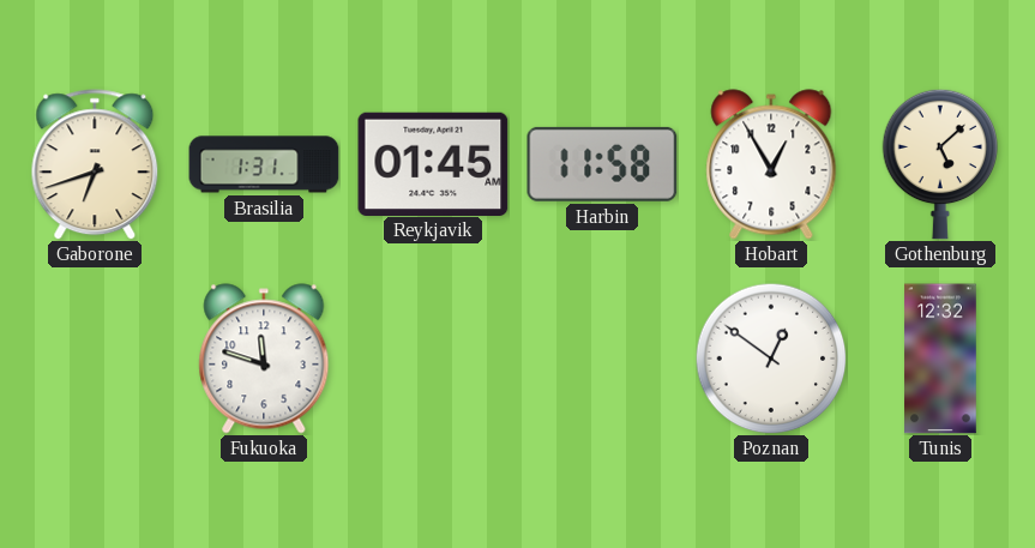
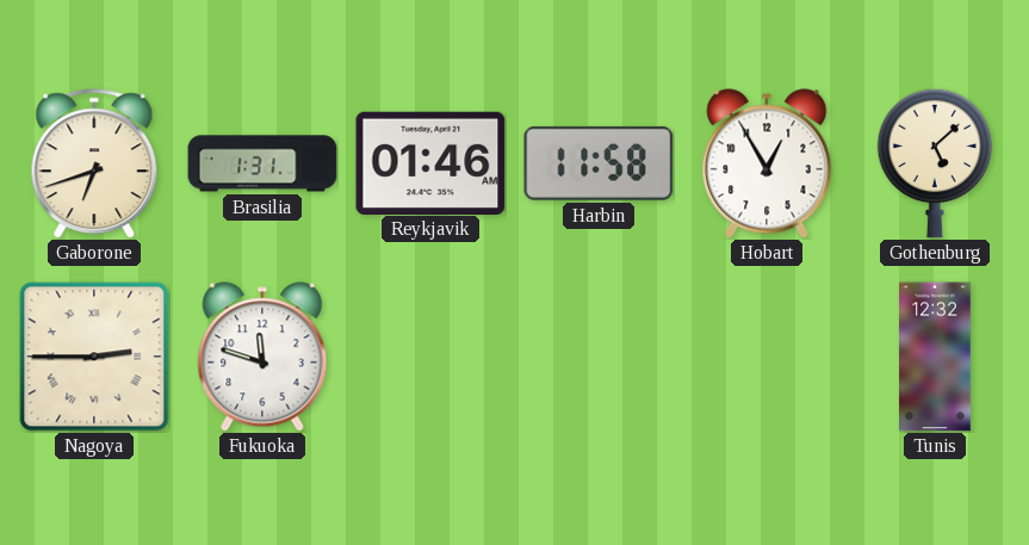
Reykjavik: 01:45 -> 01:46
Nagoya: none -> 2:45
Poznan: 12:51 -> none
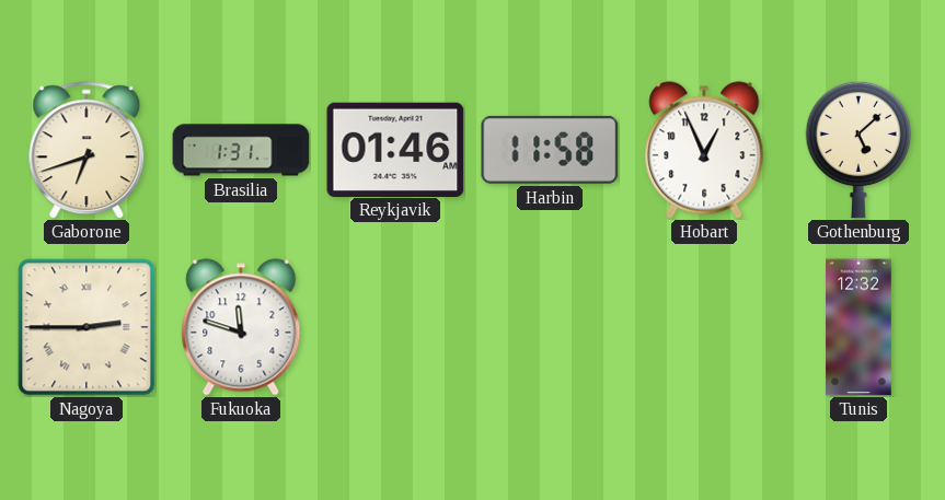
Hobart: 12:55 -> 12:56
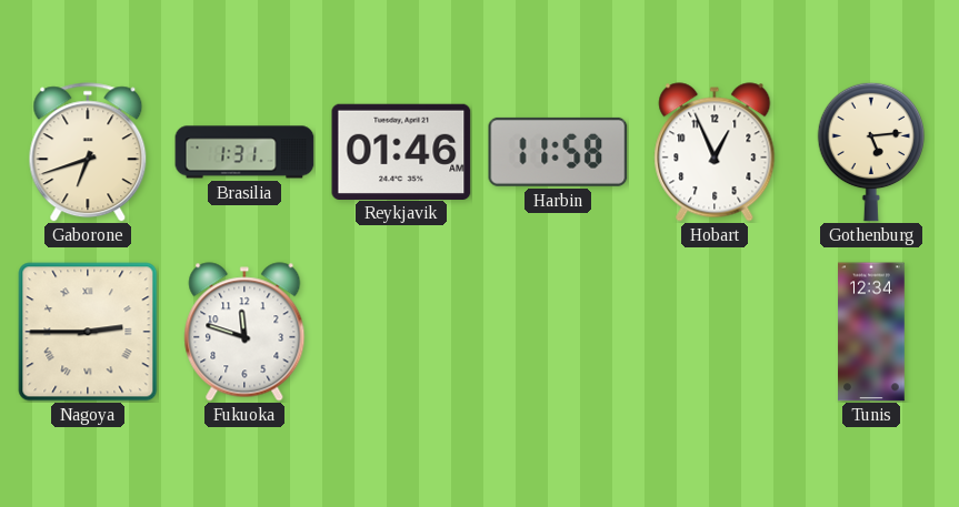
Gothenburg: 5:08 -> 5:14
Tunis: 12:32 -> 12:34
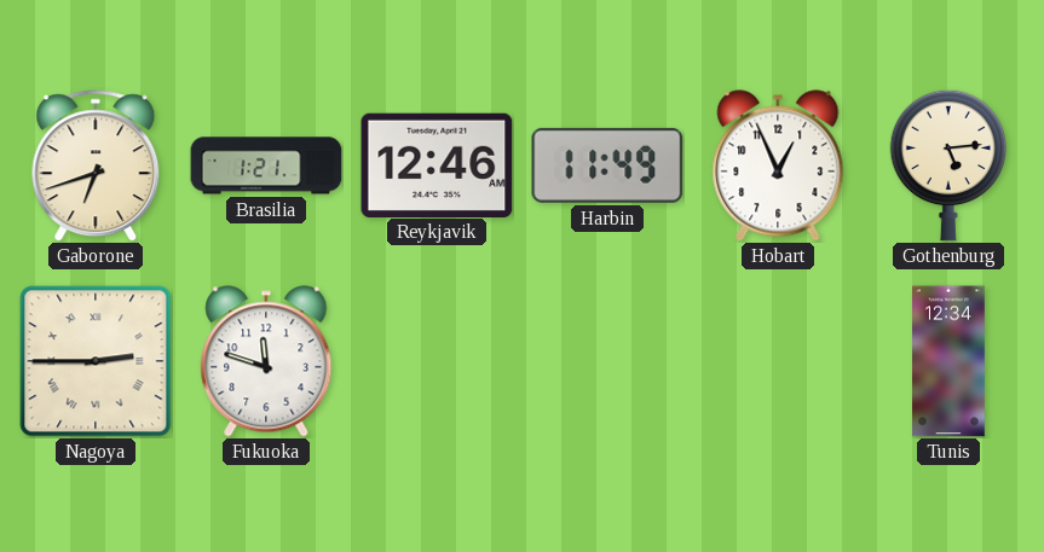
Brasilia: 1:31 -> 1:21
Reykjavik: 01:46 -> 12:46
Harbin: 11:58 -> 11:49
